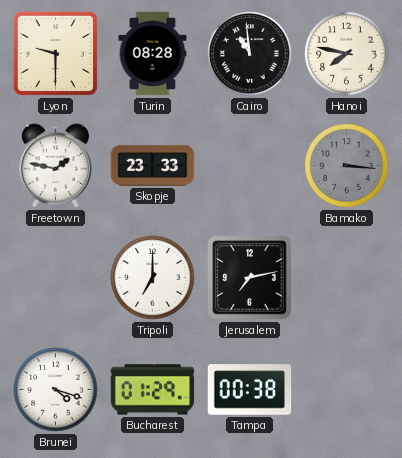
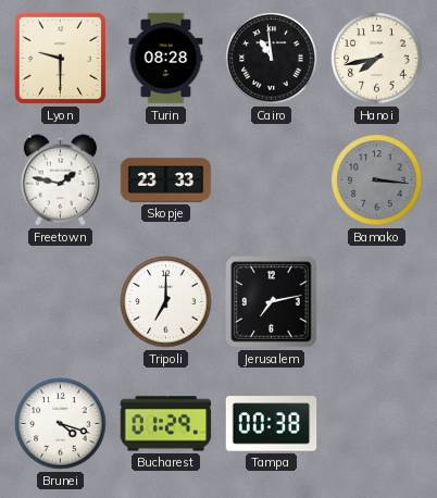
Hanoi: 7:47 -> 7:43
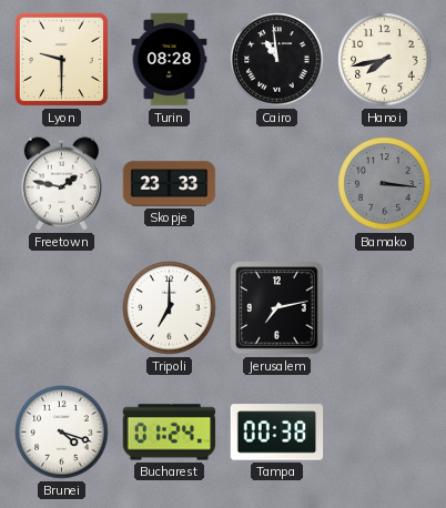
Bucharest: 01:29 -> 01:24
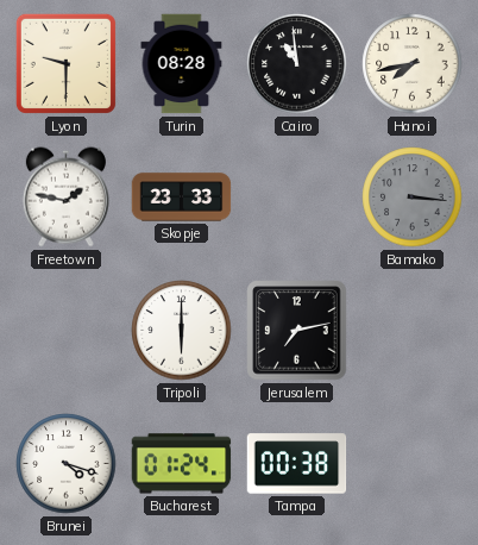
Tripoli: 7:00 -> 6:00
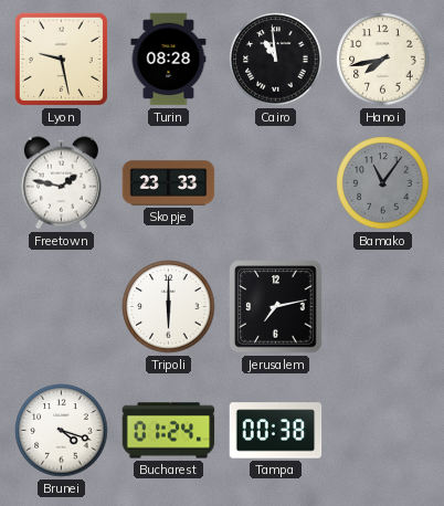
Lyon: 9:30 -> 9:28
Bamako: 3:16 -> 11:06
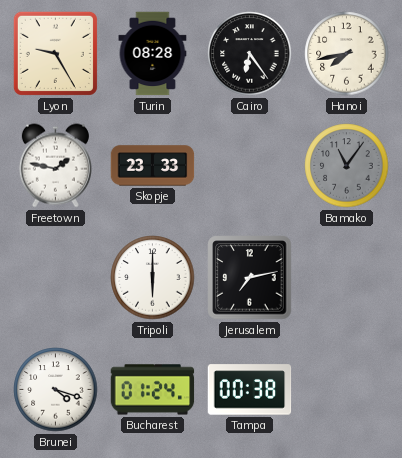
Lyon: 9:28 -> 9:25
Cairo: 10:59 -> 6:24
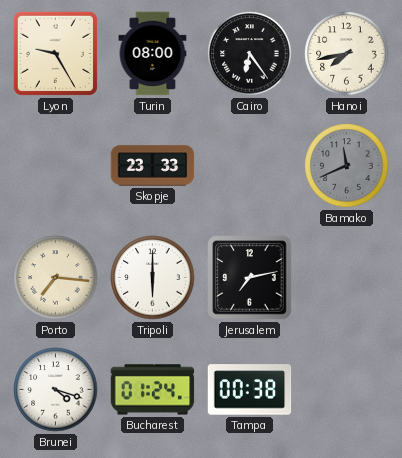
Turin: 08:28 -> 08:00
Freetown: 1:47 -> none
Bamako: 11:06 -> 11:41
Porto: none -> 7:16
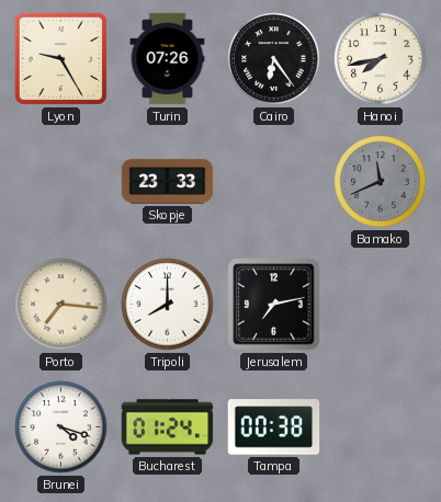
Turin: 08:00 -> 07:26
Tripoli: 6:00 -> 8:00
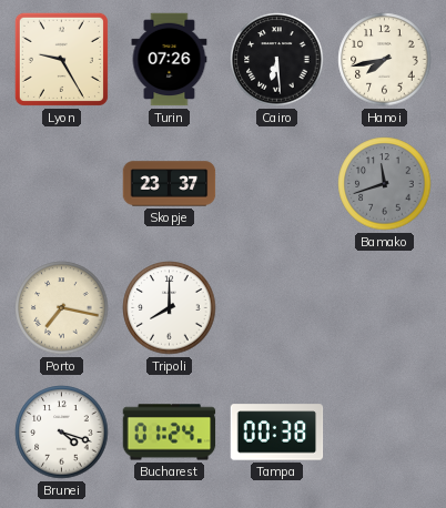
Cairo: 6:24 -> 6:29
Skopje: 23:33 -> 23:37
Bamako: 11:41 -> 11:42
Porto: 7:16 -> 7:17
Jerusalem: 7:13 -> none
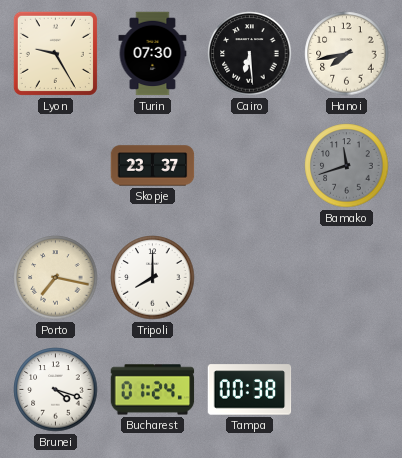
Turin: 07:26 -> 07:30
